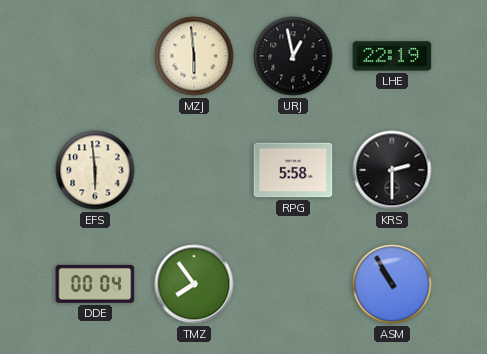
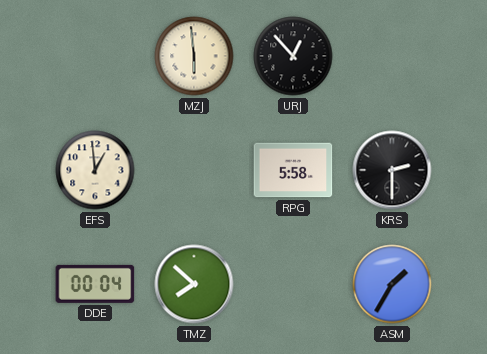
URJ: 12:58 -> 12:53
LHE: 22:19 -> none
EFS: 5:59 -> 12:59
TMZ: 7:54 -> 7:52
ASM: 10:55 -> 1:35
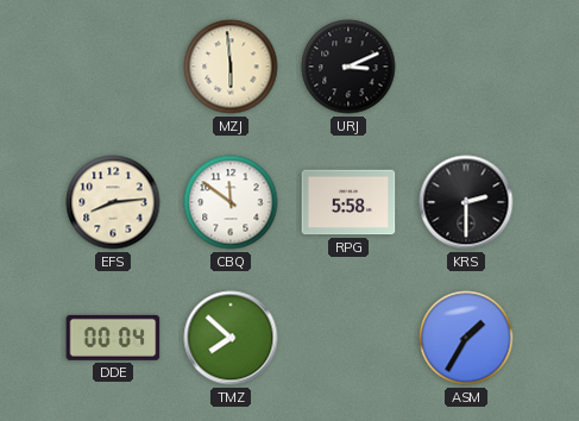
URJ: 12:53 -> 3:11
EFS: 12:59 -> 8:14
CBQ: none -> 11:51
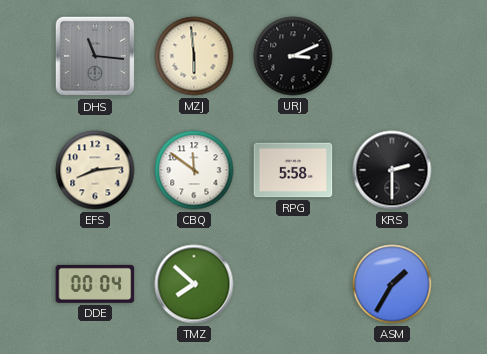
DHS: none -> 11:16
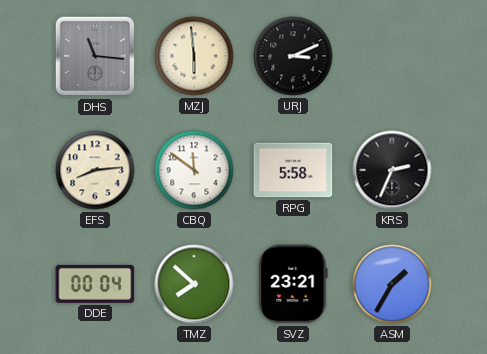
KRS: 2:30 -> 2:34
SVZ: none -> 23:21
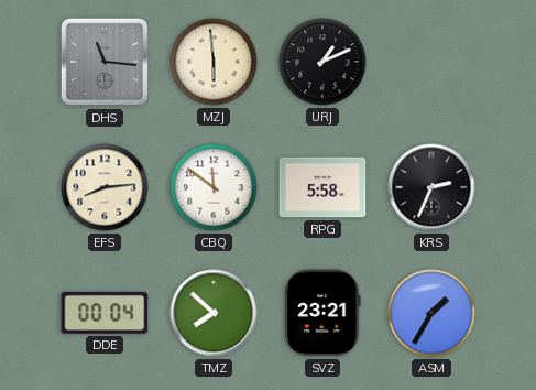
URJ: 3:11 -> 1:11
